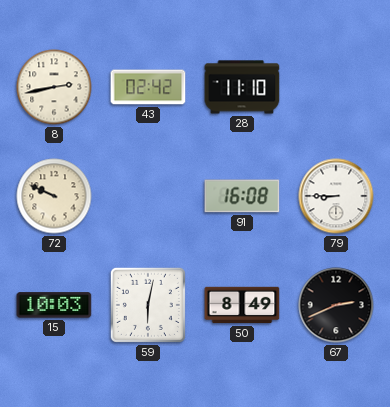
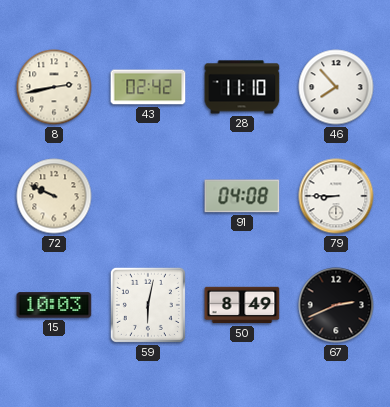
46: none -> 7:53
91: 16:08 -> 04:08
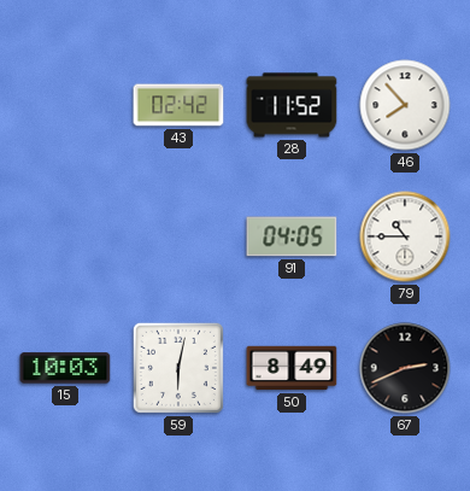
8: 2:43 -> none
28: 11:10 -> 11:52
72: 9:49 -> none
91: 04:08 -> 04:05
79: 8:45 -> 10:45
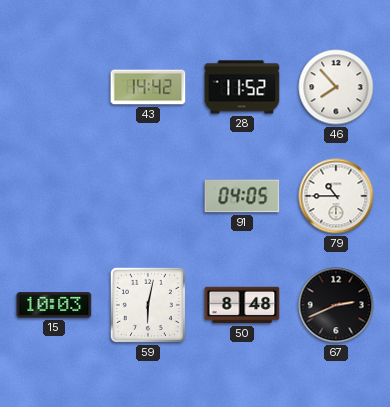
43: 02:42 -> 14:42
50: 8:49 -> 8:48
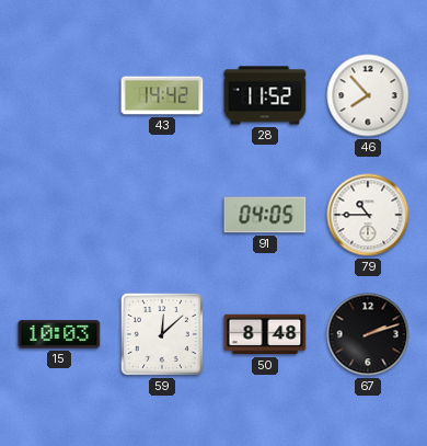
59: 6:02 -> 12:08
67: 2:41 -> 2:12
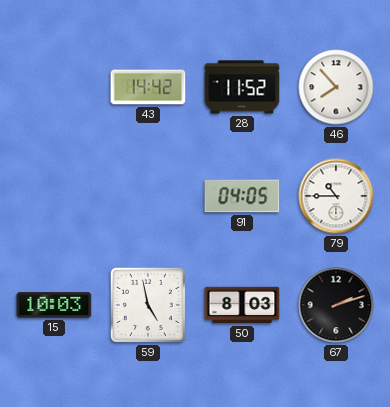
59: 12:08 -> 4:58
50: 8:48 -> 8:03
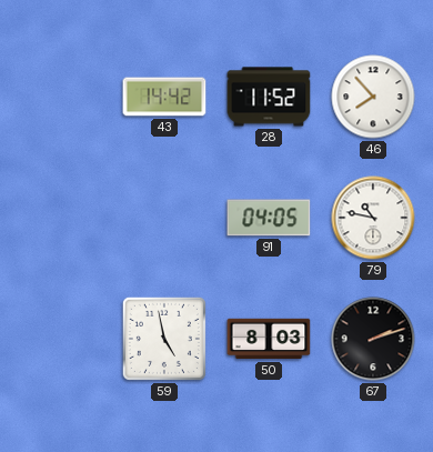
79: 10:45 -> 10:47
15: 10:03 -> none
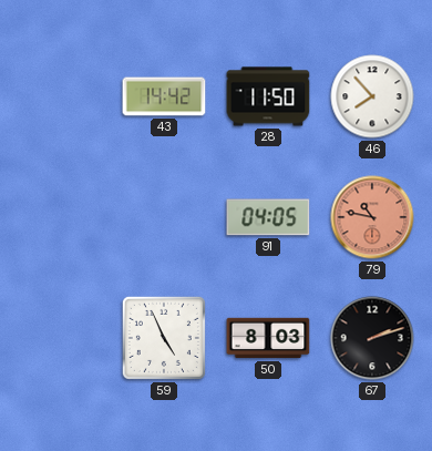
28: 11:52 -> 11:50
79 dial: white -> salmon
59: 4:58 -> 4:56
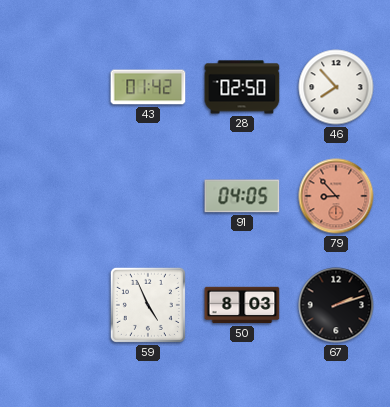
43: 14:42 -> 01:42
28: 11:50 -> 02:50
79: 10:47 -> 8:53
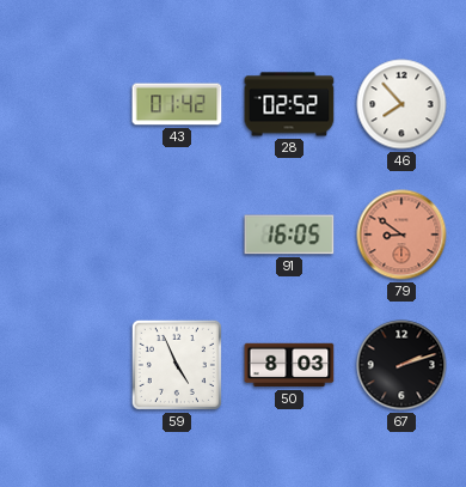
28: 02:50 -> 02:52
91: 04:05 -> 16:05
79: 8:53 -> 8:51
